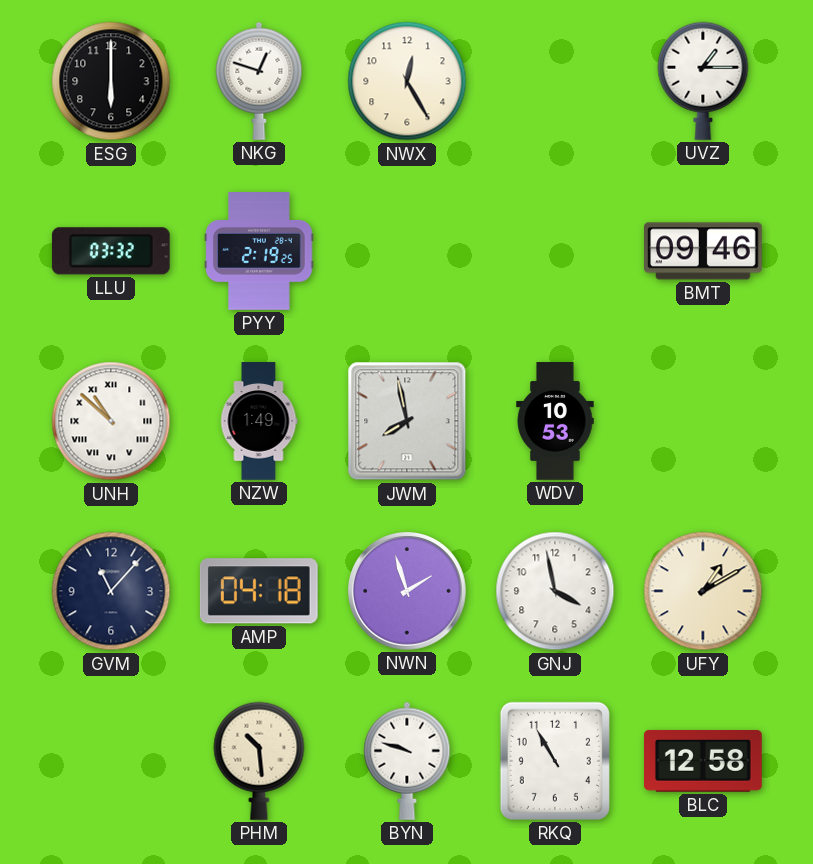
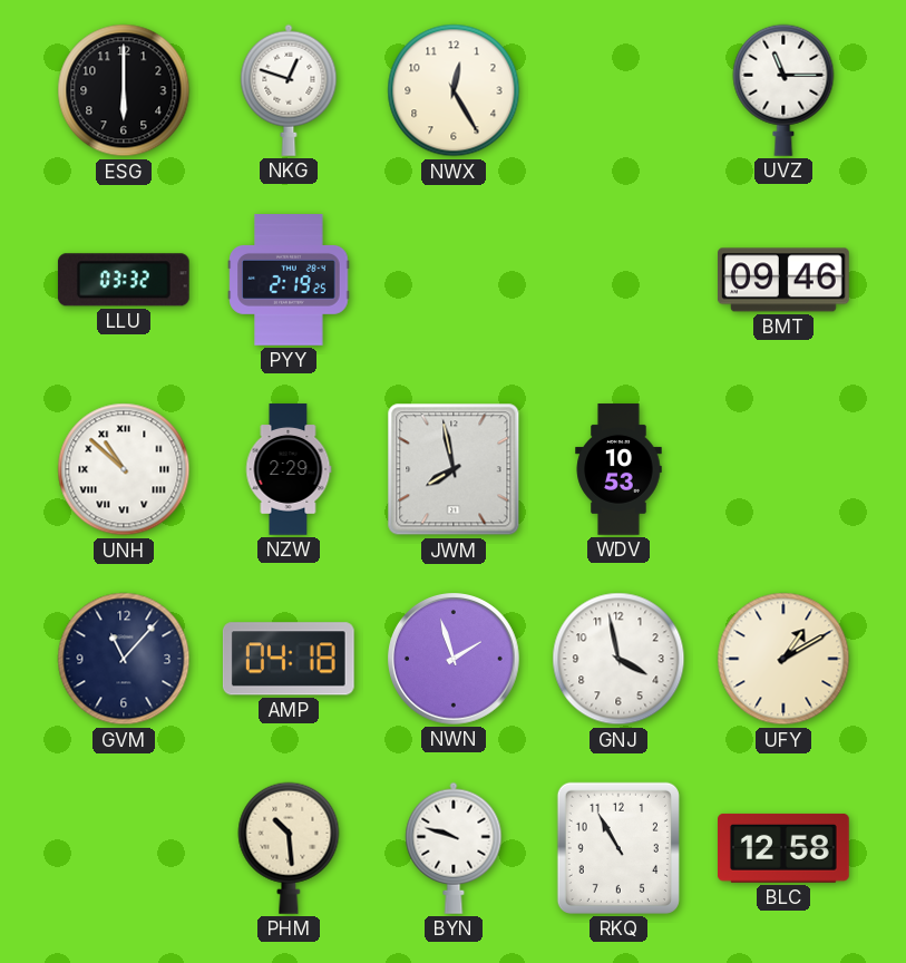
UVZ: 1:15 -> 11:15
NZW: 1:49 -> 2:29
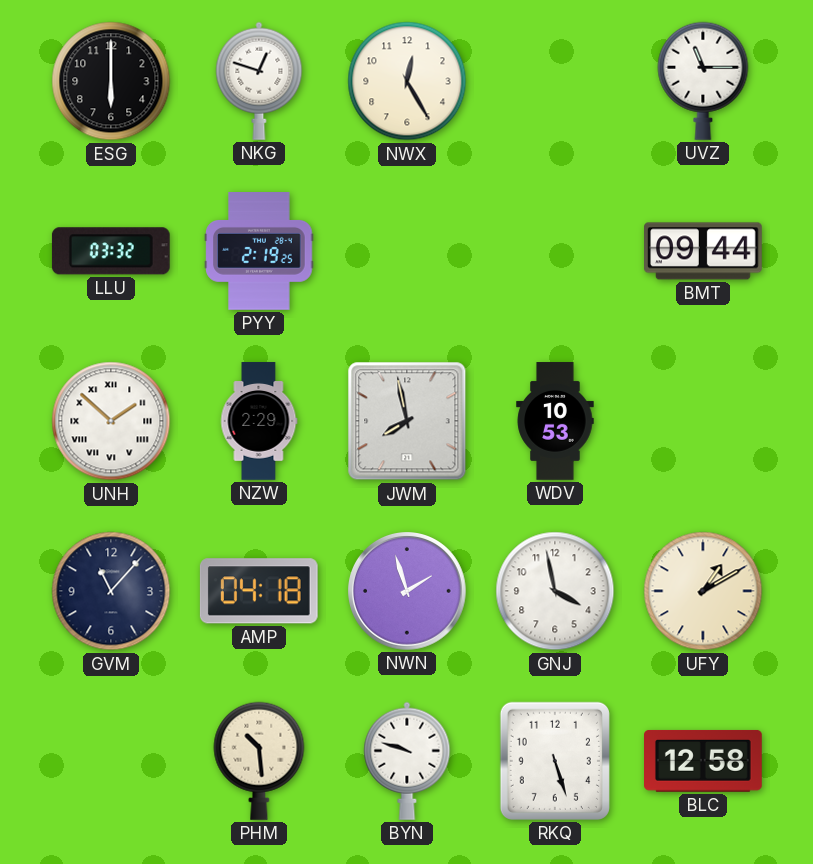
BMT: 09:46 -> 09:44
UNH: 10:52 -> 1:52
RKQ: 10:55 -> 5:27
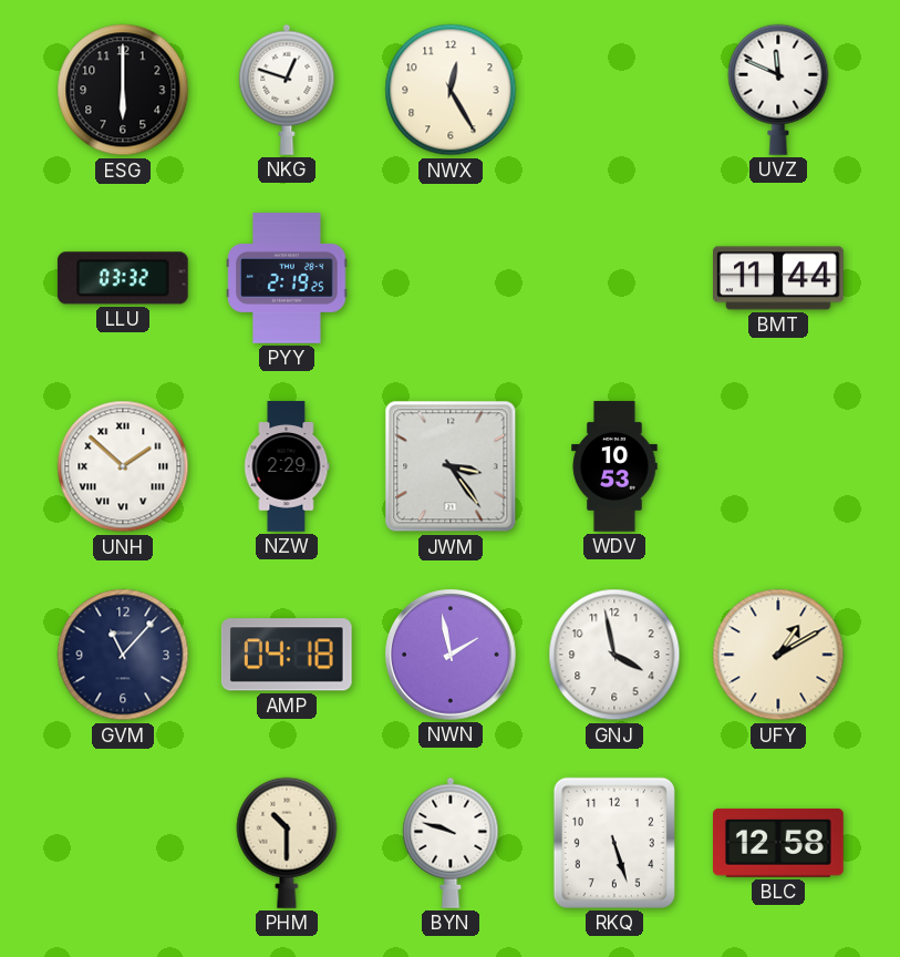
UVZ: 11:15 -> 11:49
BMT: 09:44 -> 11:44
JWM: 7:58 -> 3:24
NWN: 1:57 -> 1:58
PHM: 10:29 -> 10:30
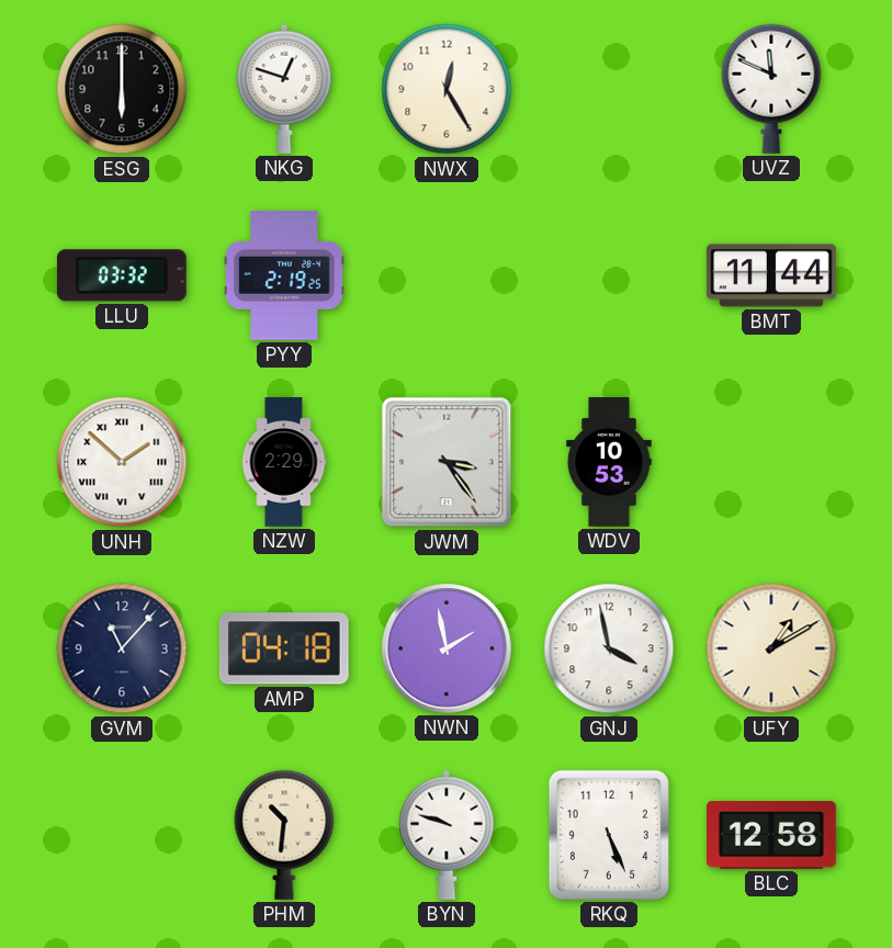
PHM: 10:30 -> 10:31
RKQ: 5:27 -> 5:26
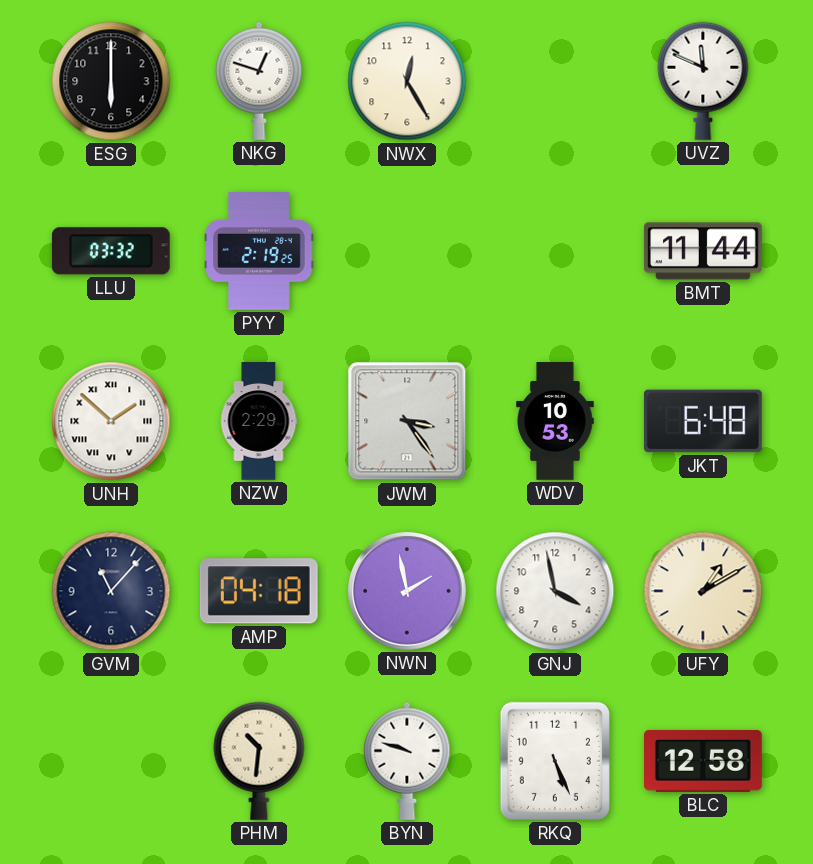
JKT: none -> 6:48
